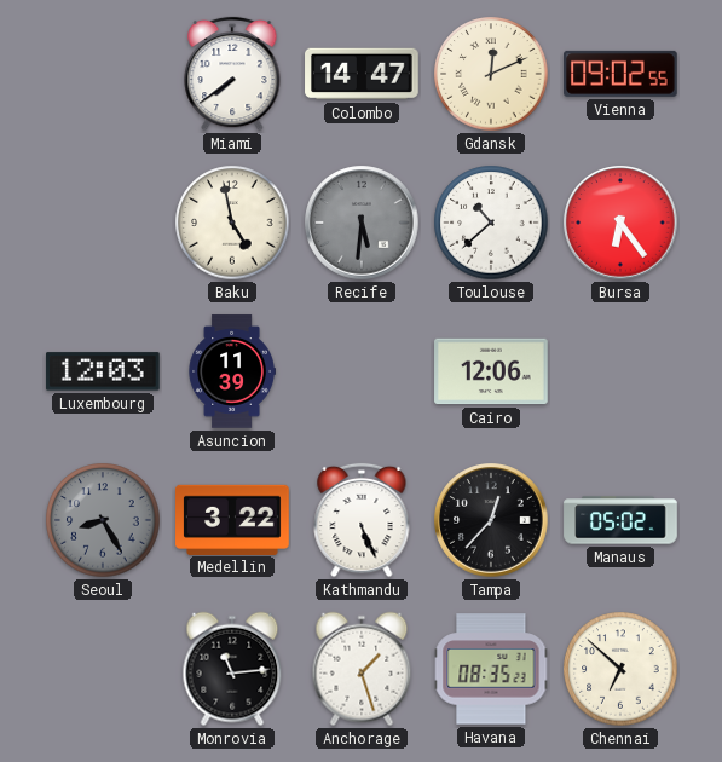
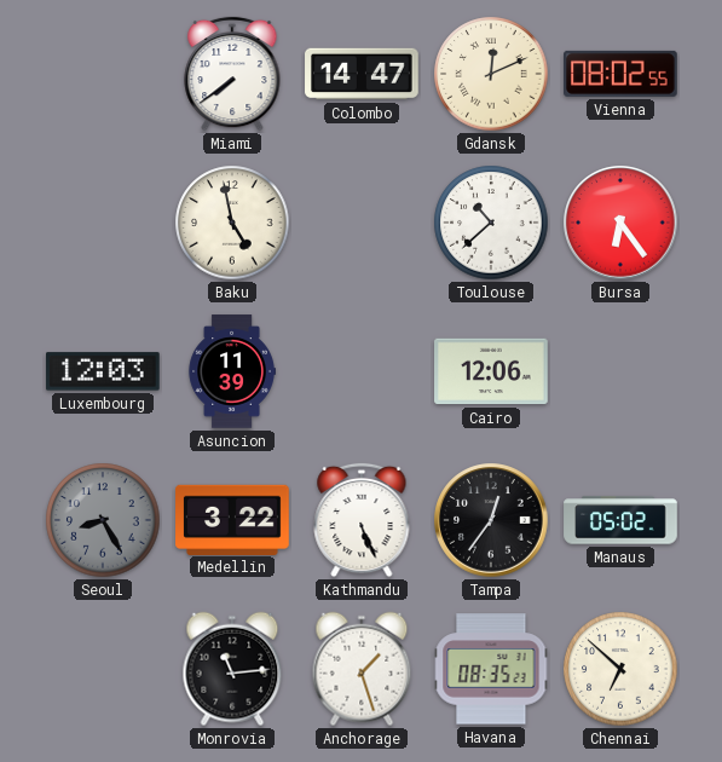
Vienna: 09:02 -> 08:02
Recife: 5:31 -> none
Tampa: 12:37 -> 12:36
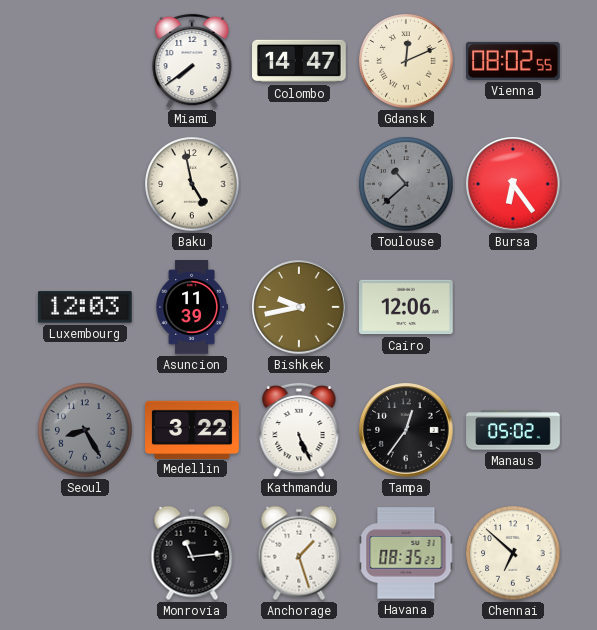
Toulouse dial: white -> grey
Bishkek: none -> 9:43
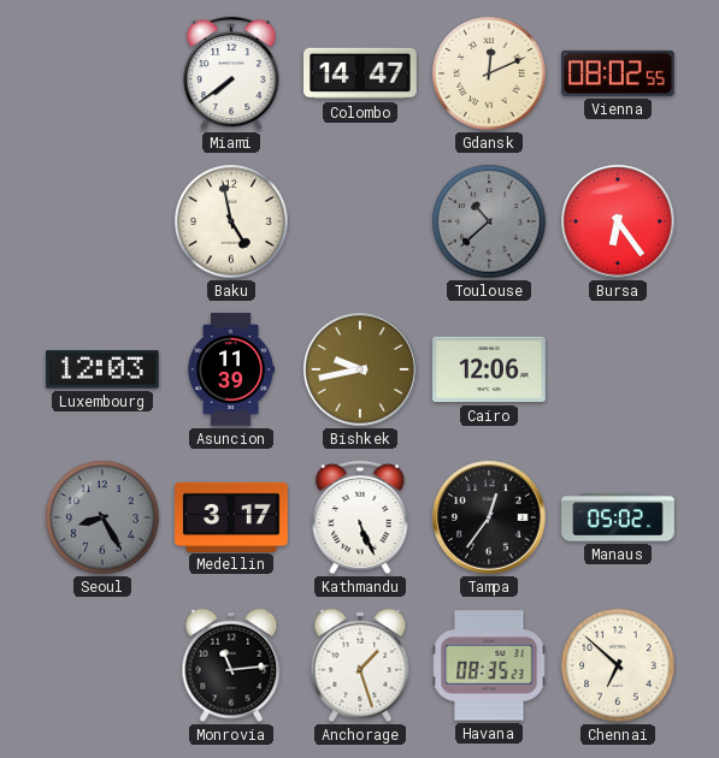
Medellin: 3:22 -> 3:17
